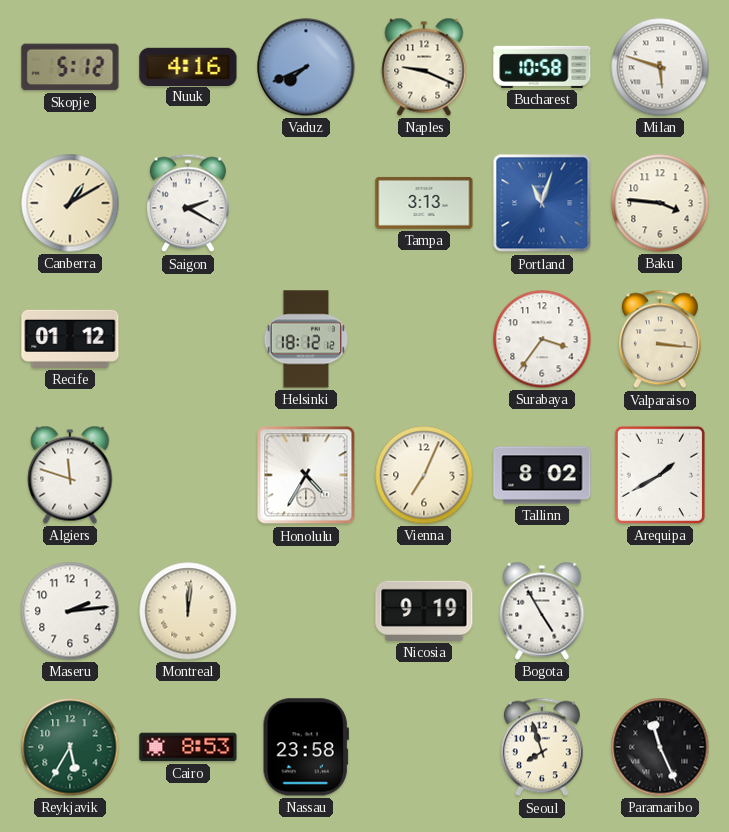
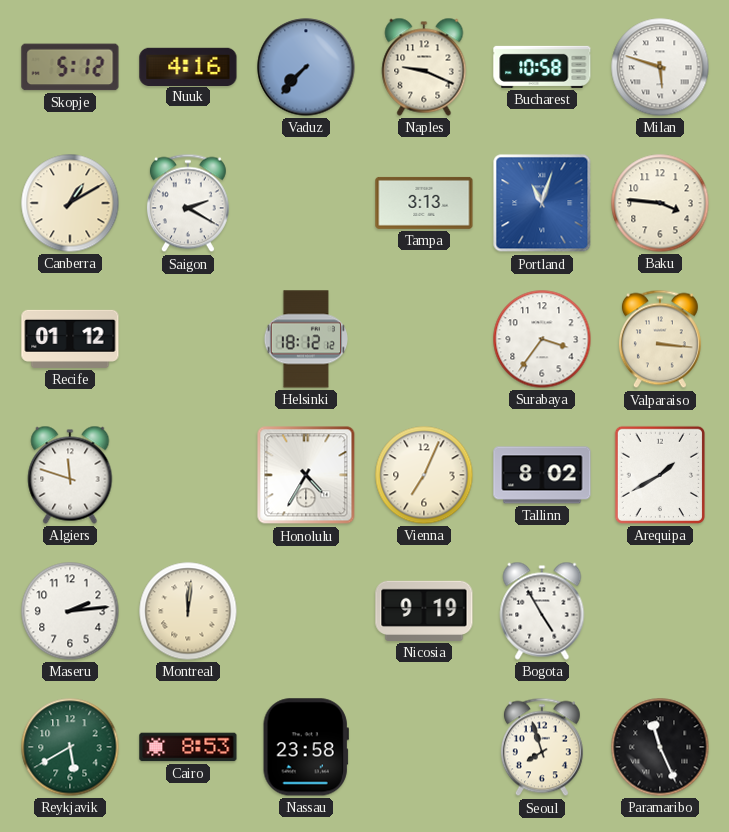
Vaduz: 7:41 -> 7:37
Reykjavik: 5:35 -> 5:40
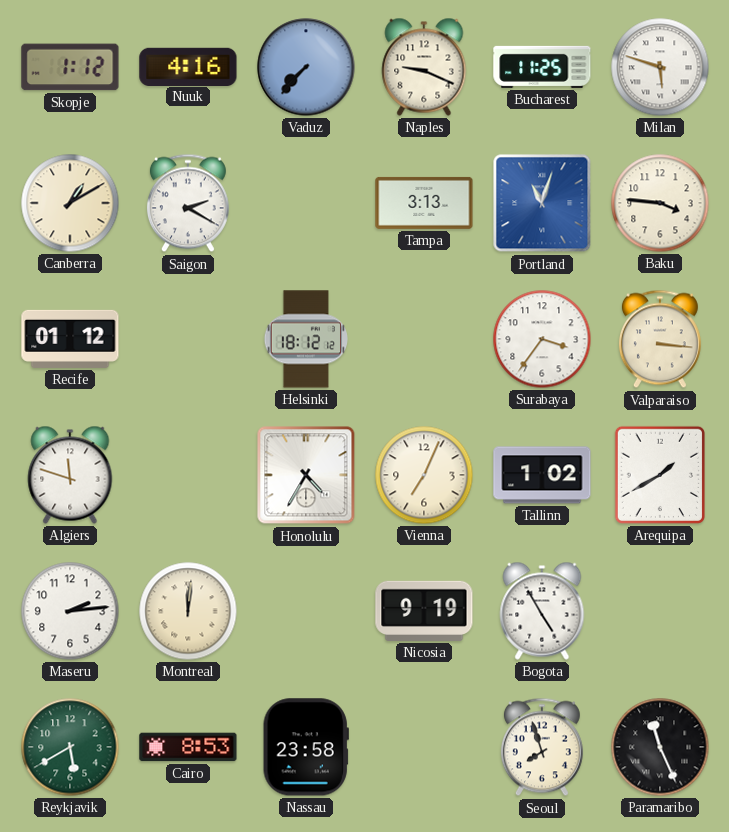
Skopje: 5:12 -> 1:12
Bucharest: 10:58 -> 11:25
Tallinn: 8:02 -> 1:02
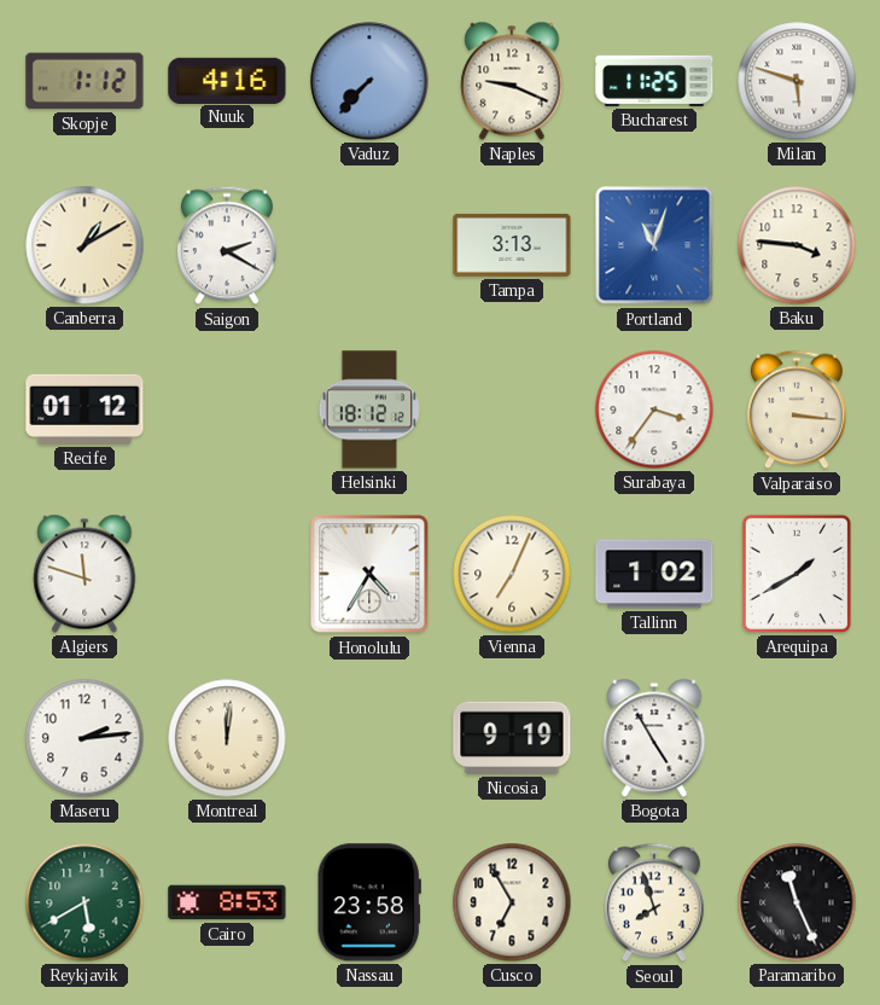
Cusco: none -> 6:55
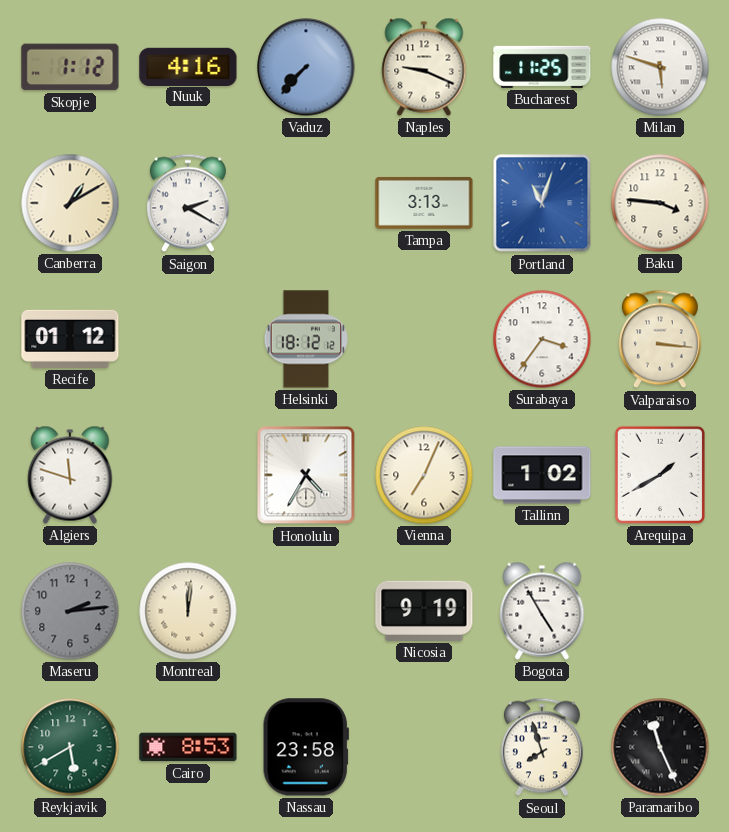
Maseru dial: white -> grey
Cusco: 6:55 -> none
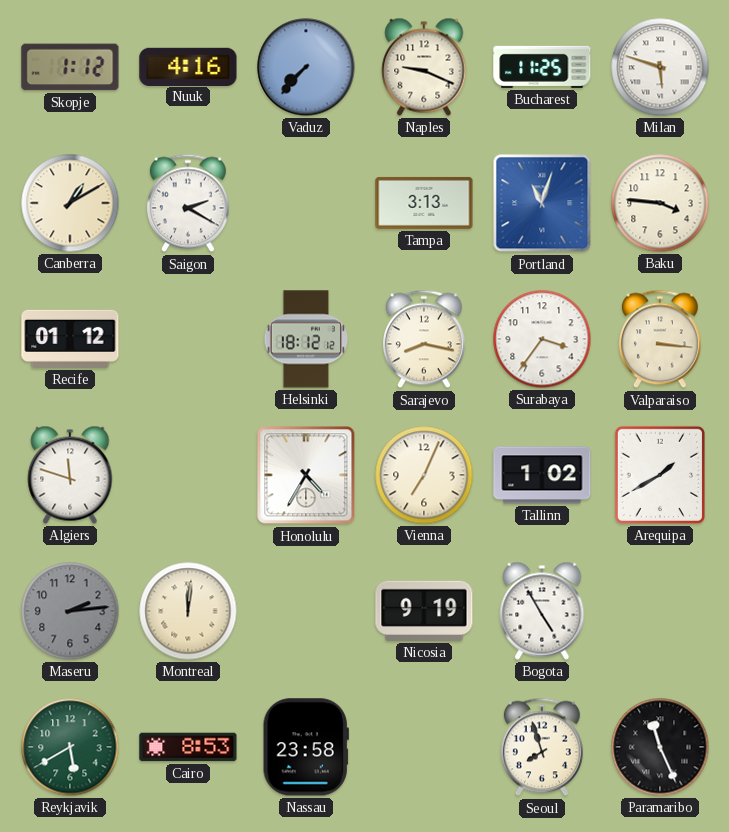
Sarajevo: none -> 8:17
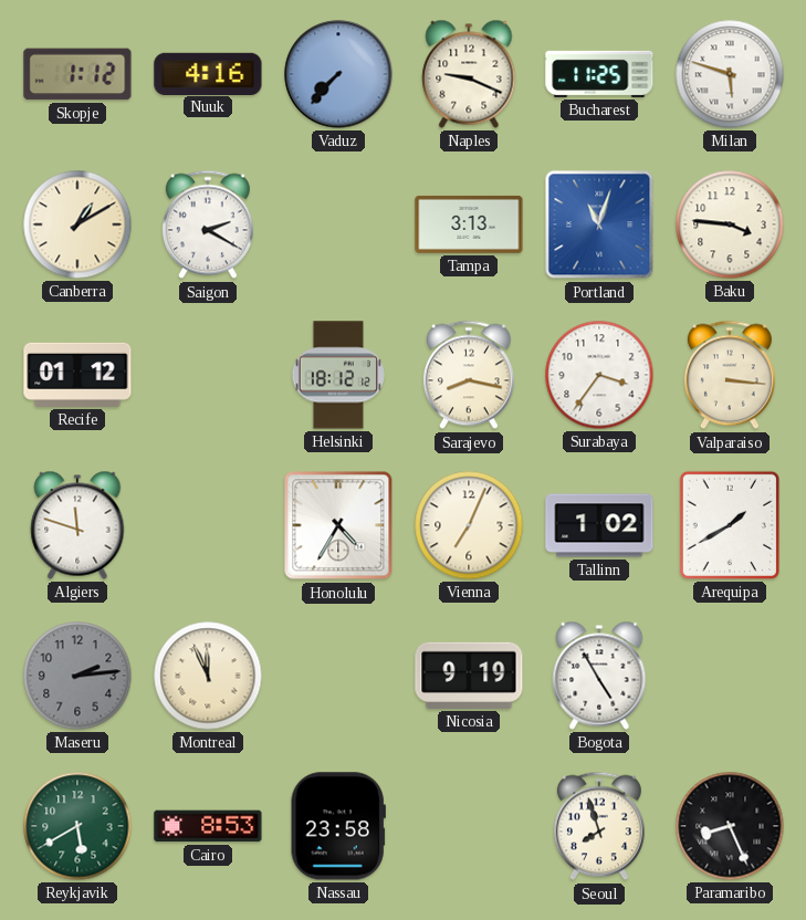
Montreal: 12:01 -> 11:56
Paramaribo: 11:26 -> 8:26
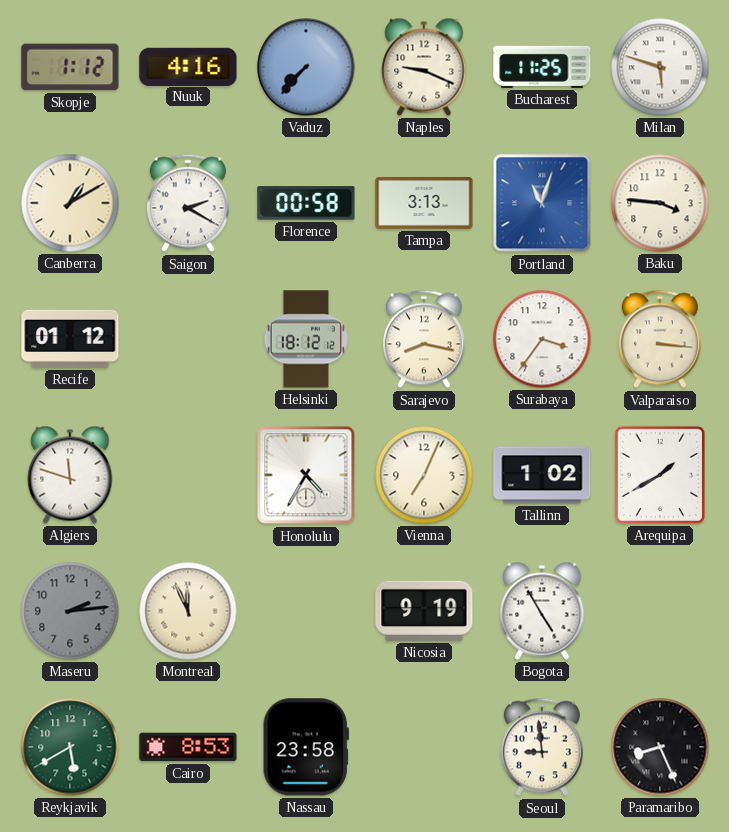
Florence: none -> 00:58
Seoul: 7:57 -> 8:59
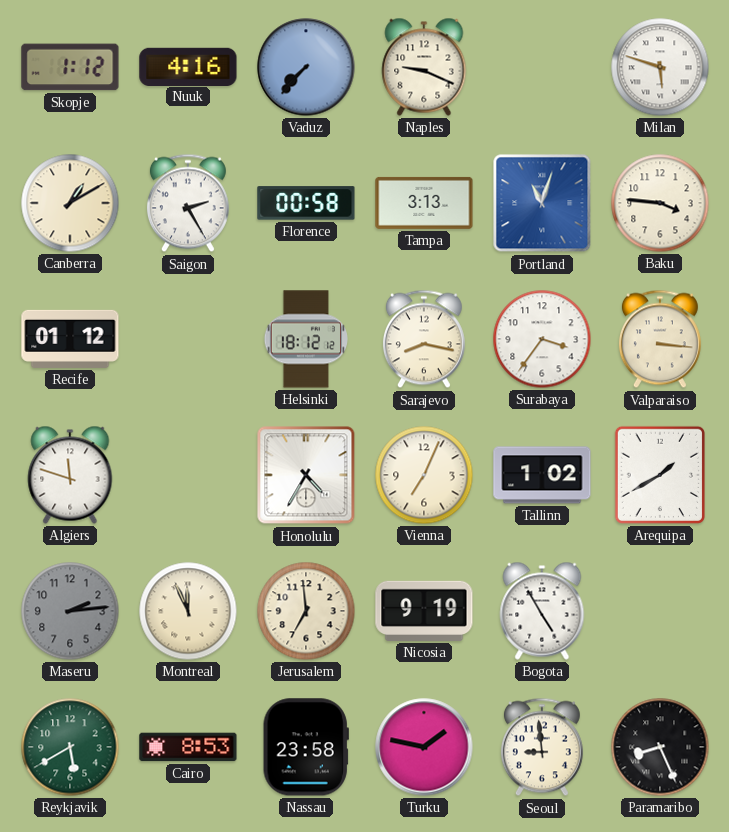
Bucharest: 11:25 -> none
Saigon: 2:20 -> 2:25
Jerusalem: none -> 6:59
Turku: none -> 1:47
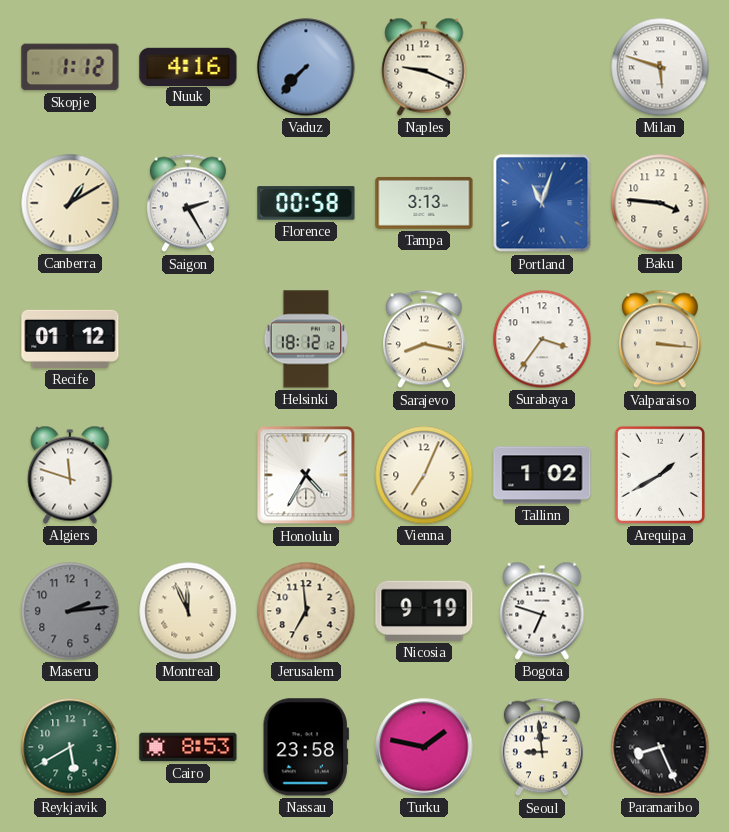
Bogota: 4:55 -> 6:48
